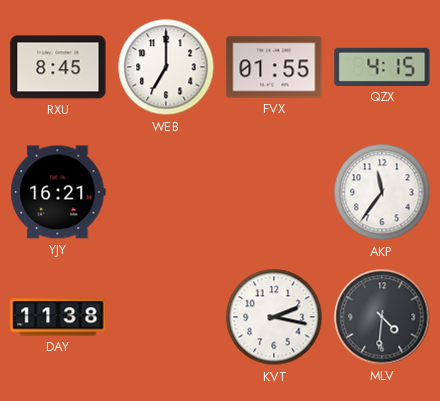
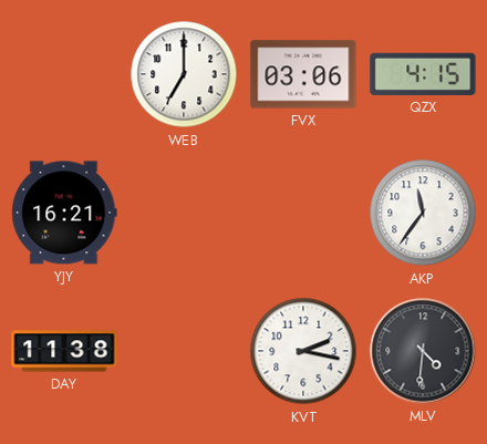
RXU: 8:45 -> none
FVX: 01:55 -> 03:06
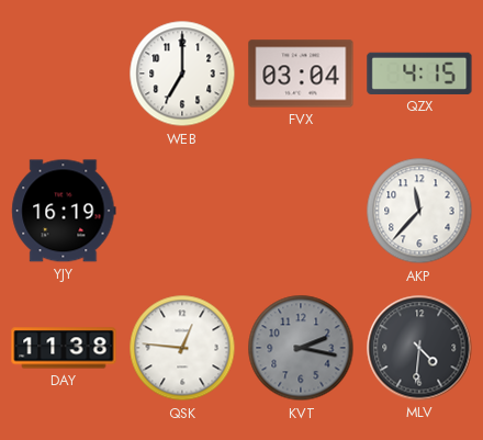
FVX: 03:06 -> 03:04
YJY: 16:21 -> 16:19
AKP: 11:36 -> 11:37
QSK: none -> 12:46
KVT dial: white -> grey
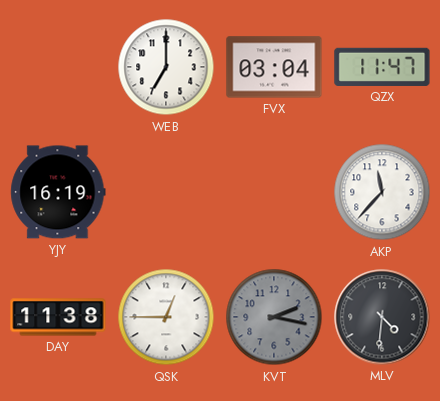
QZX: 4:15 -> 11:47
QSK: 12:46 -> 12:45
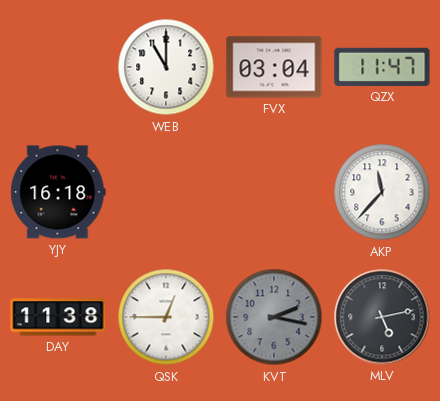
WEB: 7:00 -> 11:00
YJY: 16:19 -> 16:18
MLV: 4:31 -> 5:13
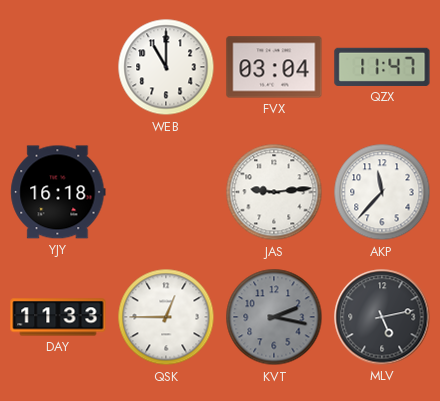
JAS: none -> 9:14
DAY: 11:38 -> 11:33
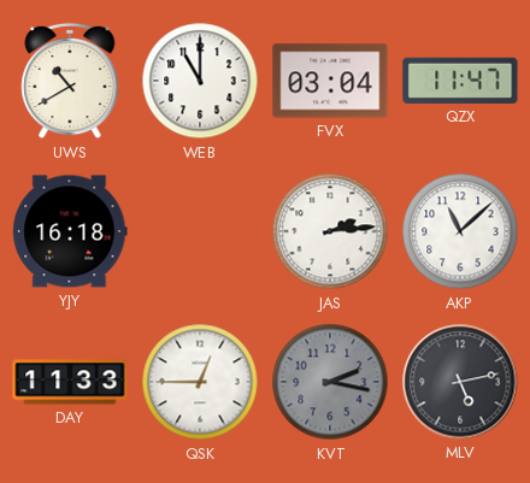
UWS: none -> 10:40
JAS: 9:14 -> 2:14
AKP: 11:37 -> 11:08
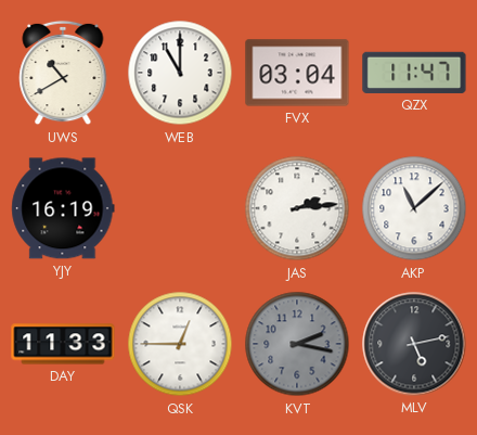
YJY: 16:18 -> 16:19
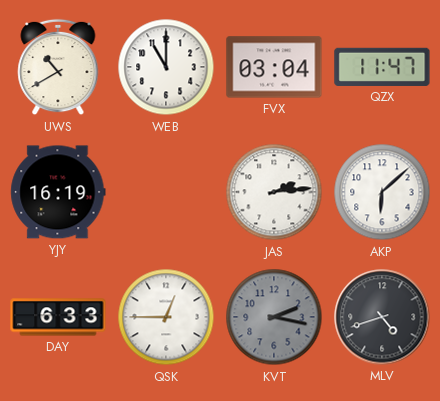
AKP: 11:08 -> 6:08
DAY: 11:33 -> 6:33
MLV: 5:13 -> 4:42
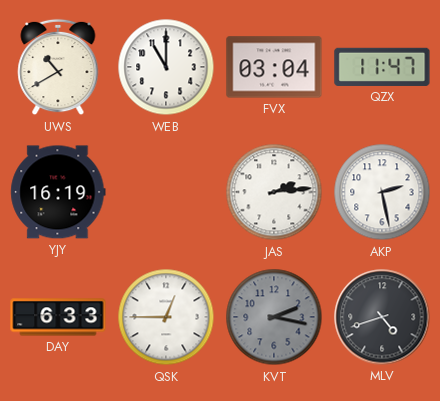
AKP: 6:08 -> 2:28
